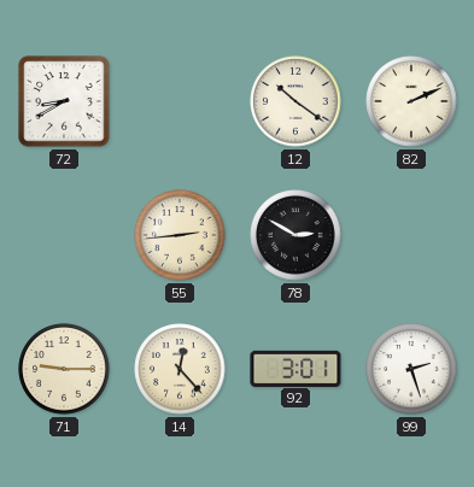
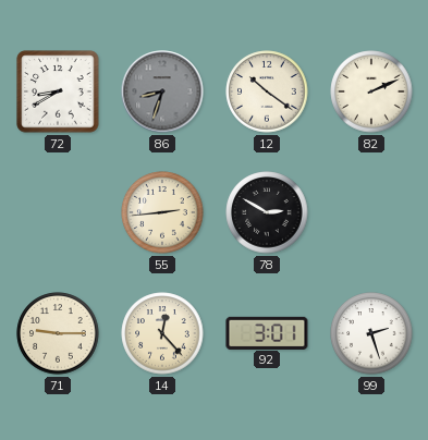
86: none -> 8:33
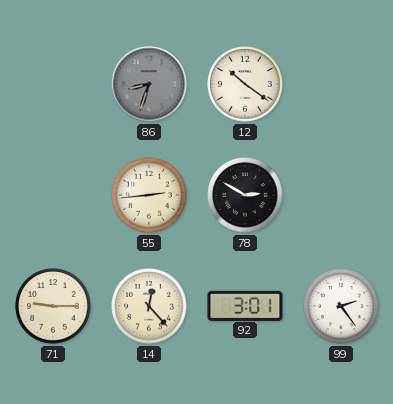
72: 8:40 -> none
82: 2:11 -> none
99: 2:27 -> 2:24
